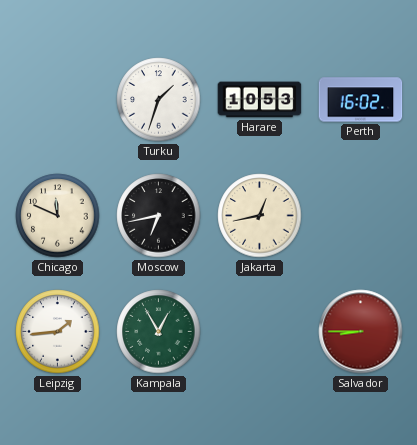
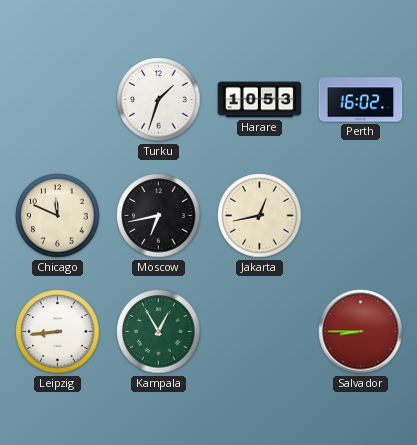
Leipzig: 1:44 -> 8:44
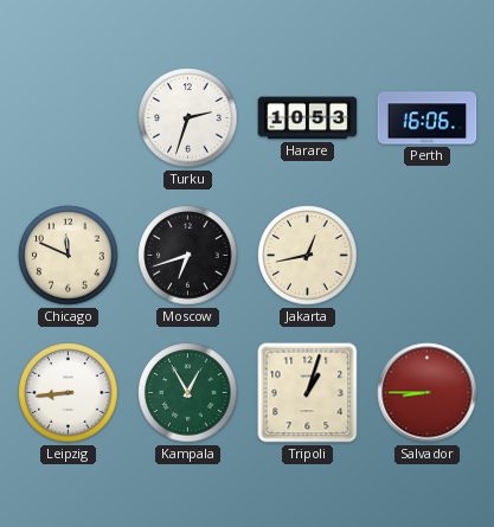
Turku: 1:33 -> 2:33
Perth: 16:02 -> 16:06
Moscow: 6:43 -> 6:42
Tripoli: none -> 1:03
